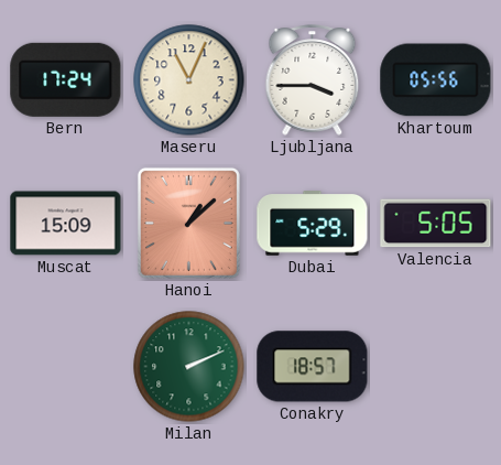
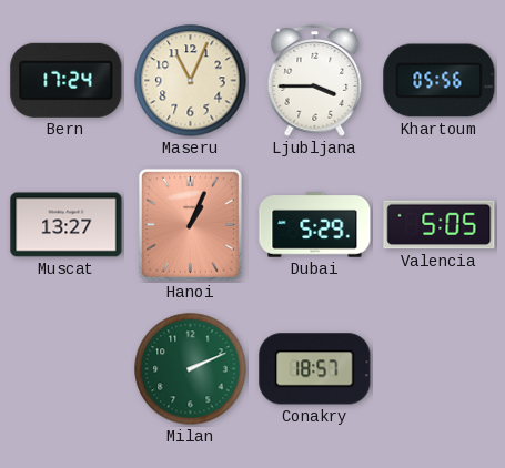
Muscat: 15:09 -> 13:27
Hanoi: 1:08 -> 1:04
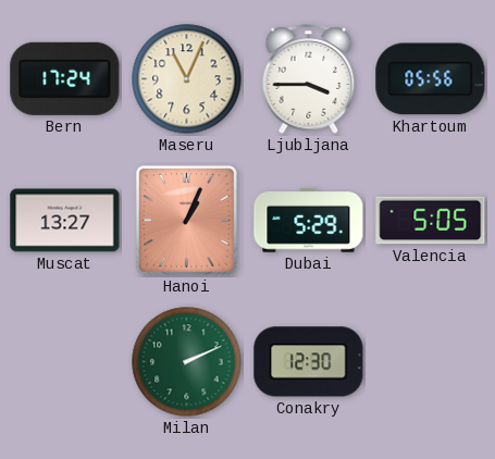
Conakry: 18:57 -> 12:30
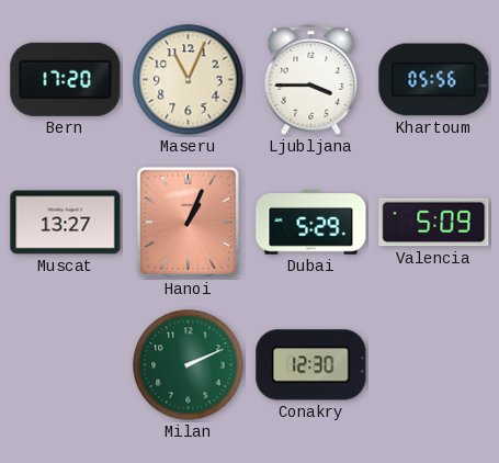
Bern: 17:24 -> 17:20
Valencia: 5:05 -> 5:09
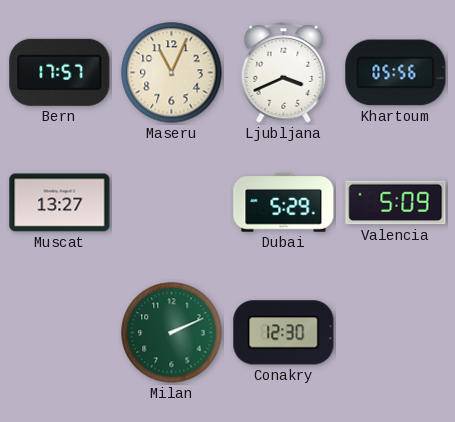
Bern: 17:20 -> 17:57
Ljubljana: 3:45 -> 3:41
Hanoi: 1:04 -> none
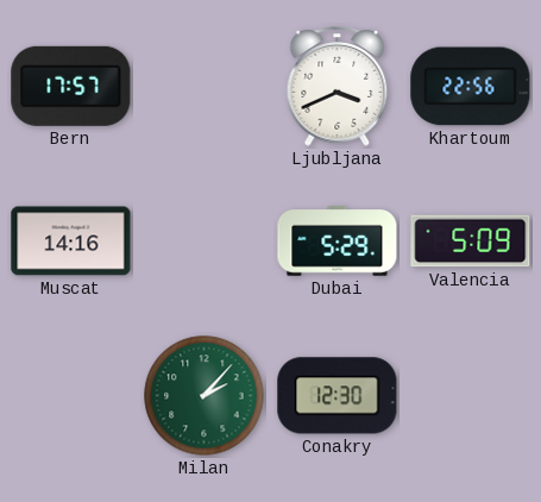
Maseru: 11:04 -> none
Khartoum: 05:56 -> 22:56
Muscat: 13:27 -> 14:16
Milan: 2:11 -> 2:07
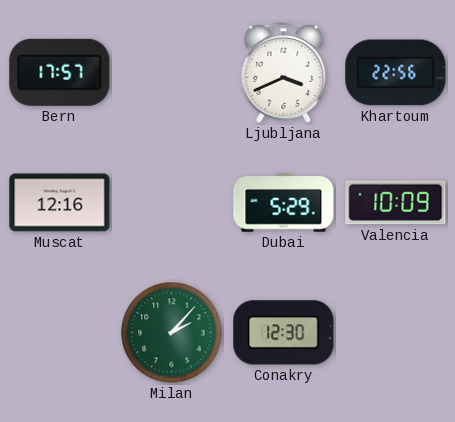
Muscat: 14:16 -> 12:16
Valencia: 5:09 -> 10:09
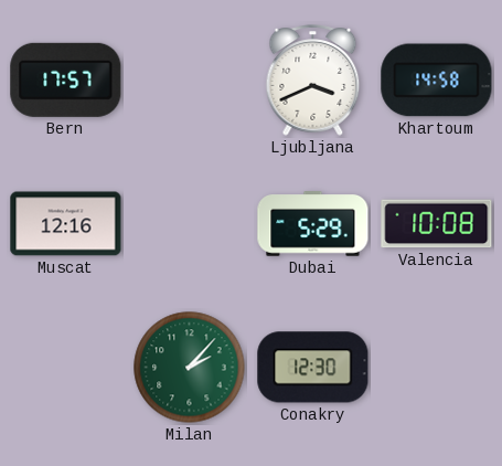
Khartoum: 22:56 -> 14:58
Valencia: 10:09 -> 10:08
